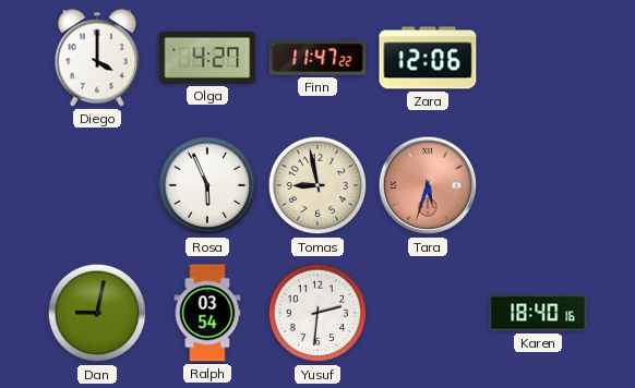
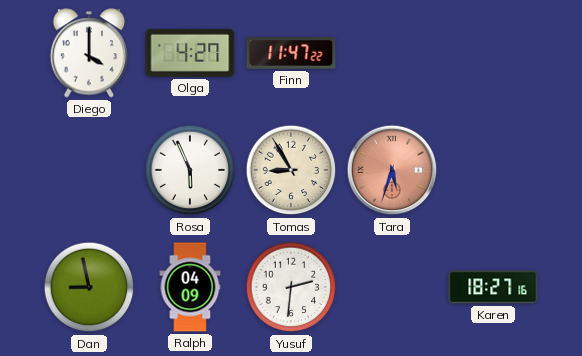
Zara: 12:06 -> none
Tomas: 8:58 -> 8:55
Dan: 9:02 -> 8:58
Ralph: 03:54 -> 04:09
Karen: 18:40 -> 18:27
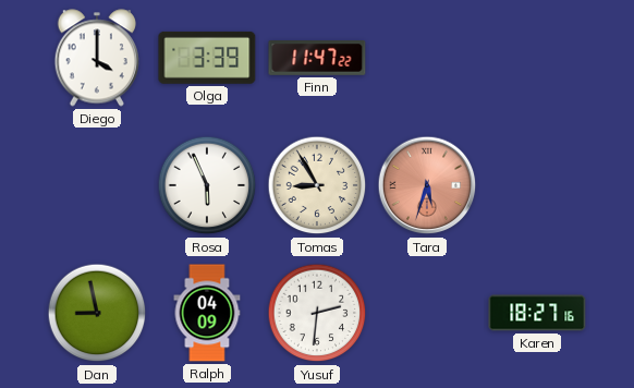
Olga: 4:27 -> 3:39
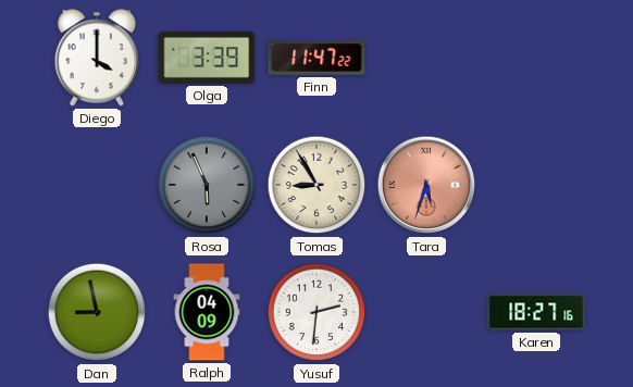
Rosa dial: white -> grey
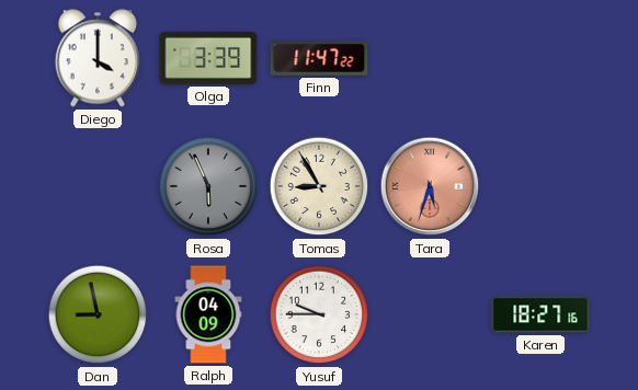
Yusuf: 2:31 -> 9:45
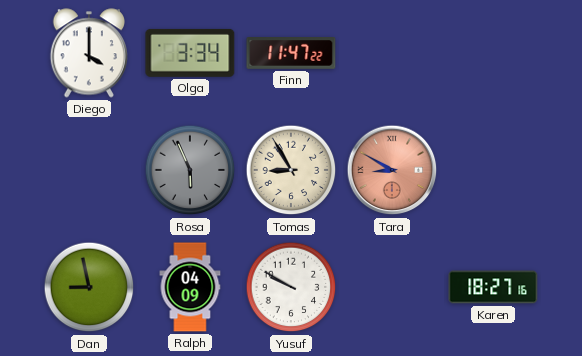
Olga: 3:39 -> 3:34
Tara: 5:33 -> 8:50
Yusuf: 9:45 -> 9:50
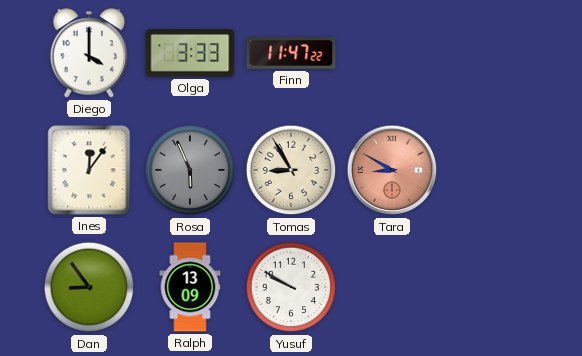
Olga: 3:34 -> 3:33
Ines: none -> 12:06
Dan: 8:58 -> 8:54
Ralph: 04:09 -> 13:09
Karen: 18:27 -> none
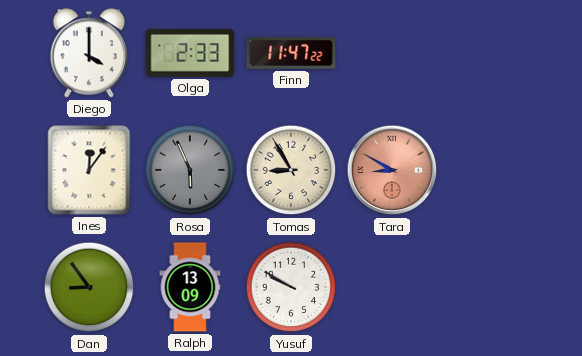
Olga: 3:33 -> 2:33
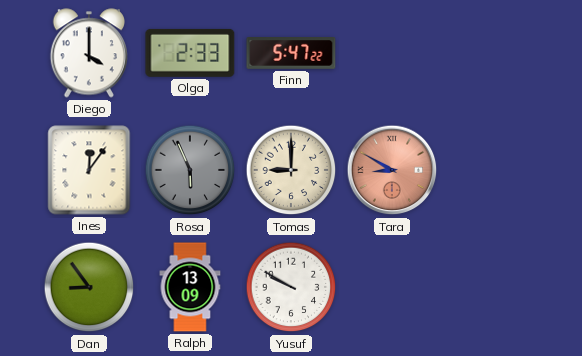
Finn: 11:47 -> 5:47
Tomas: 8:55 -> 9:00
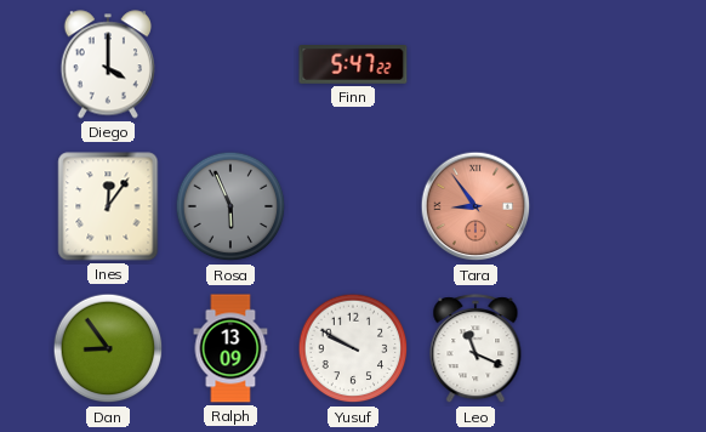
Olga: 2:33 -> none
Tomas: 9:00 -> none
Tara: 8:50 -> 8:54
Leo: none -> 11:19
